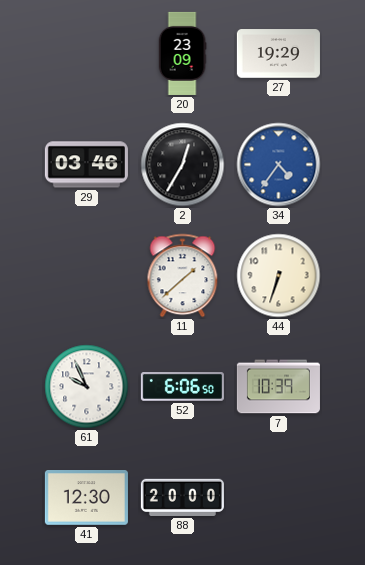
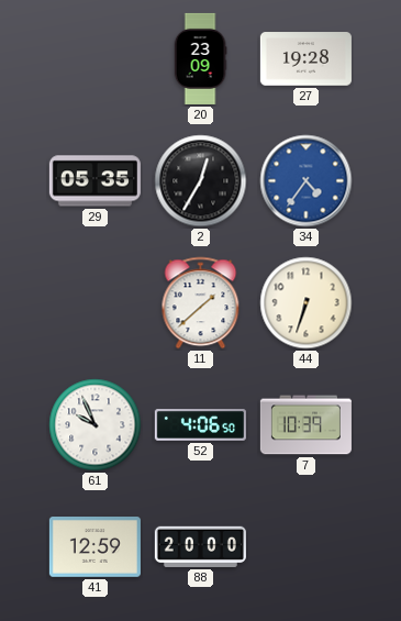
27: 19:29 -> 19:28
29: 03:46 -> 05:35
52: 6:06 -> 4:06
41: 12:30 -> 12:59
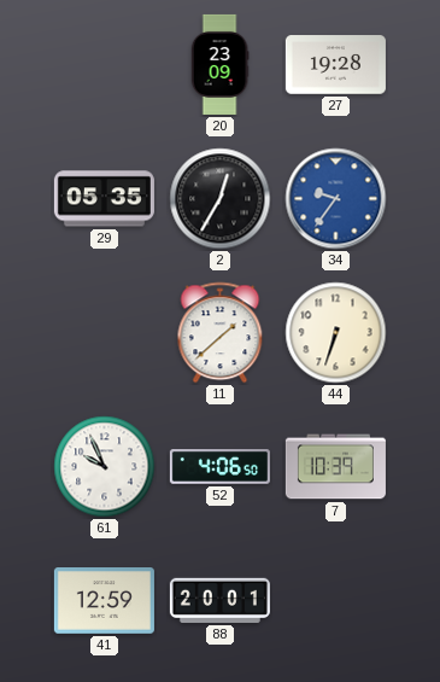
34: 4:36 -> 9:36
88: 20:00 -> 20:01
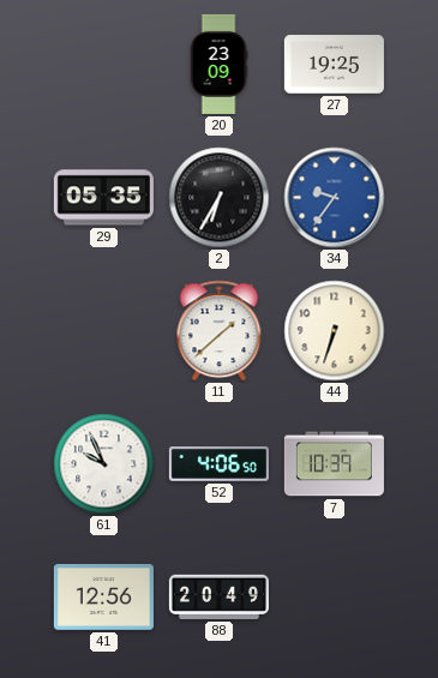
27: 19:28 -> 19:25
2: 12:35 -> 6:35
41: 12:59 -> 12:56
88: 20:01 -> 20:49
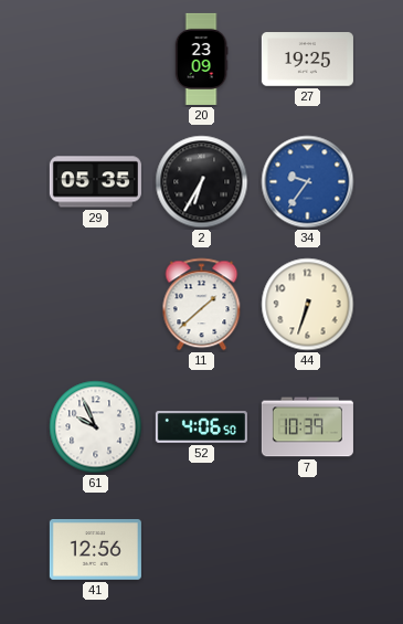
88: 20:49 -> none
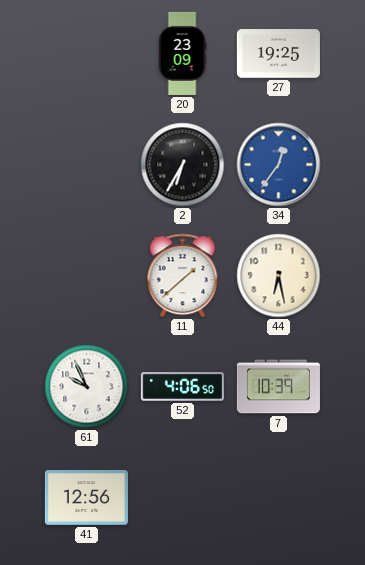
29: 05:35 -> none
34: 9:36 -> 12:36
44: 6:33 -> 6:28
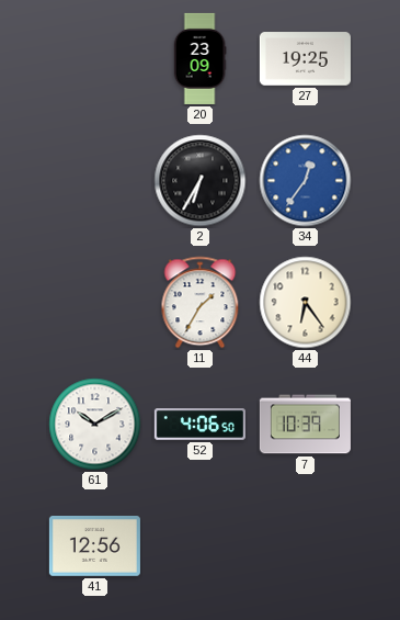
11: 1:38 -> 1:35
44: 6:28 -> 6:24
61: 9:56 -> 10:10
